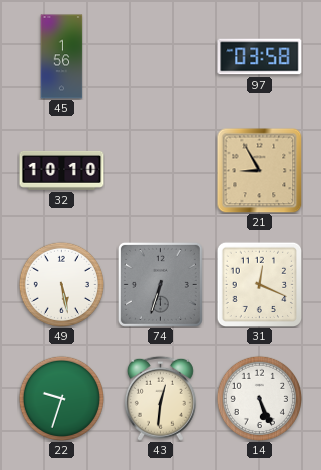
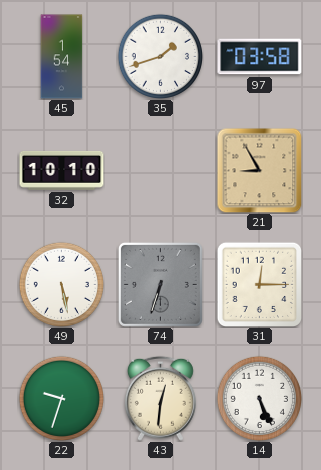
45: 1:56 -> 1:54
35: none -> 1:42
31: 12:19 -> 12:15
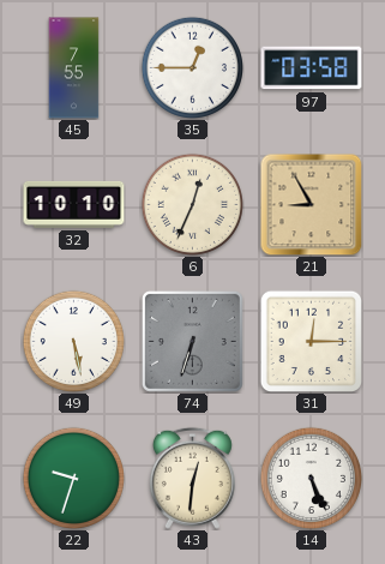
45: 1:54 -> 7:55
35: 1:42 -> 12:45
6: none -> 12:34
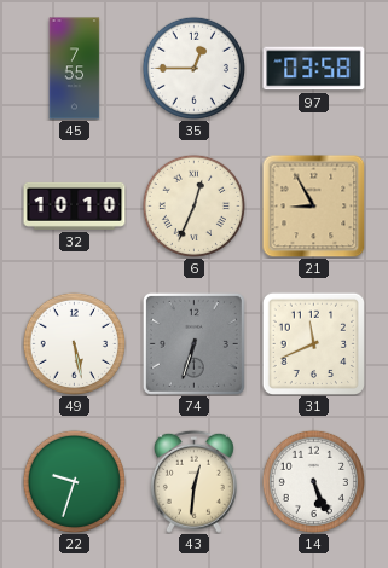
31: 12:15 -> 11:41
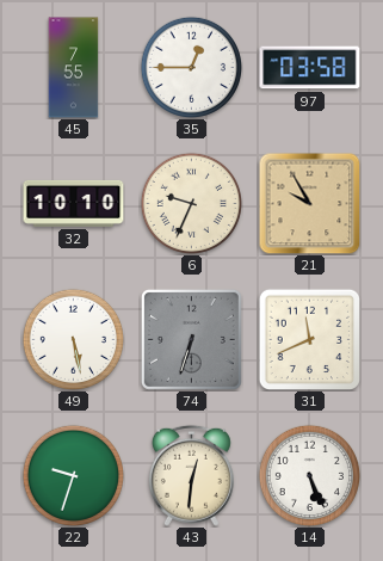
6: 12:34 -> 9:34
21: 8:55 -> 9:55
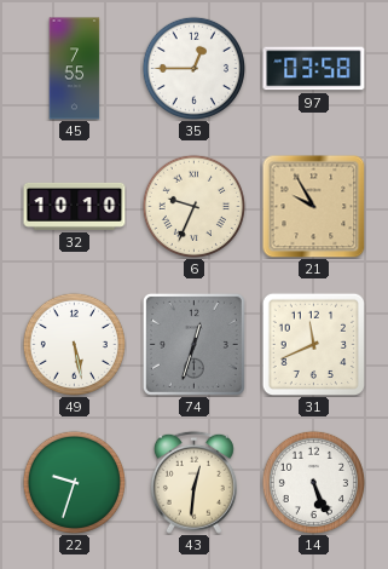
74: 6:33 -> 12:33
